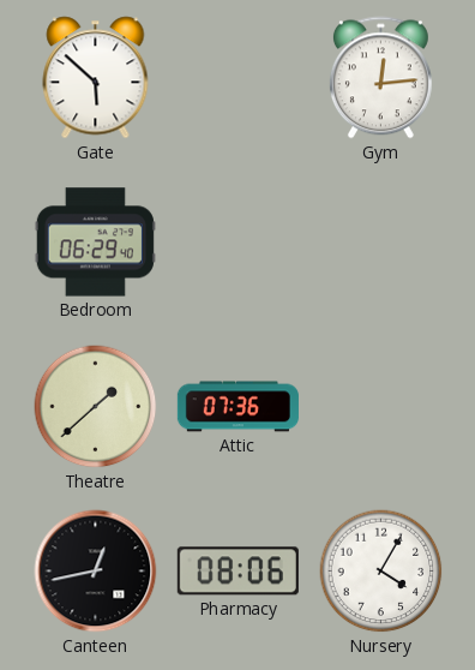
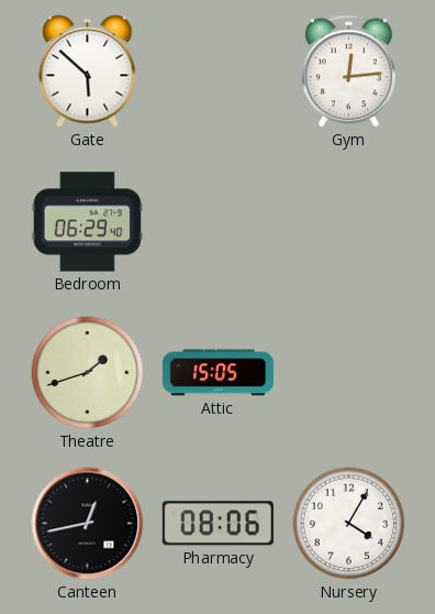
Theatre: 1:38 -> 1:42
Attic: 07:36 -> 15:05
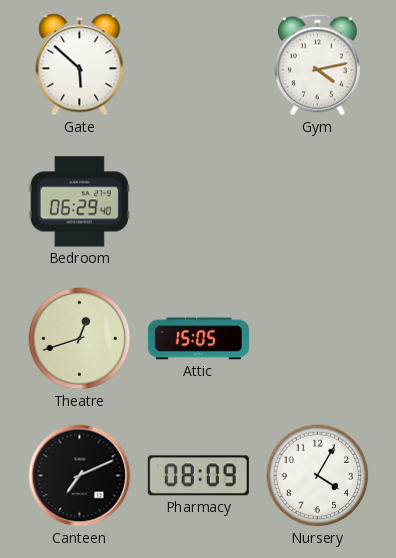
Gym: 12:14 -> 4:13
Theatre: 1:42 -> 12:42
Canteen: 12:43 -> 7:11
Pharmacy: 08:06 -> 08:09
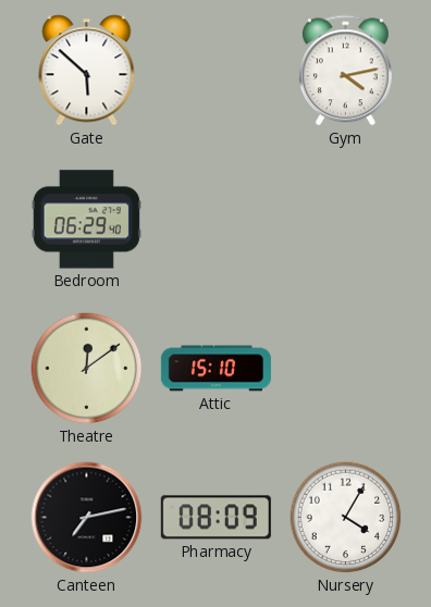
Theatre: 12:42 -> 12:09
Attic: 15:05 -> 15:10
Canteen: 7:11 -> 7:13
